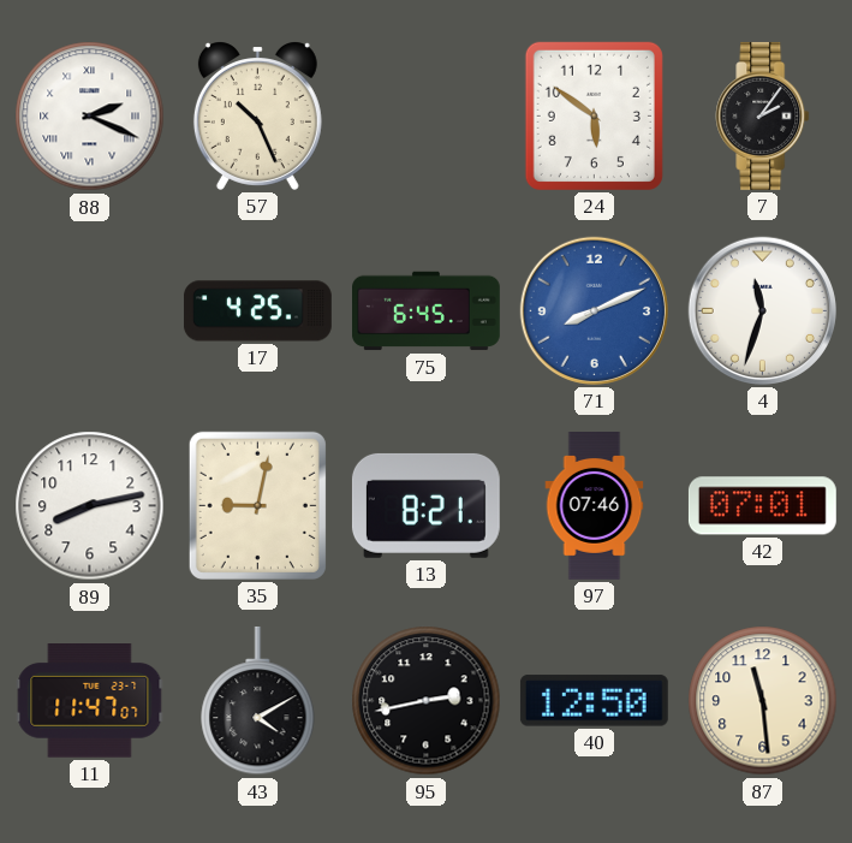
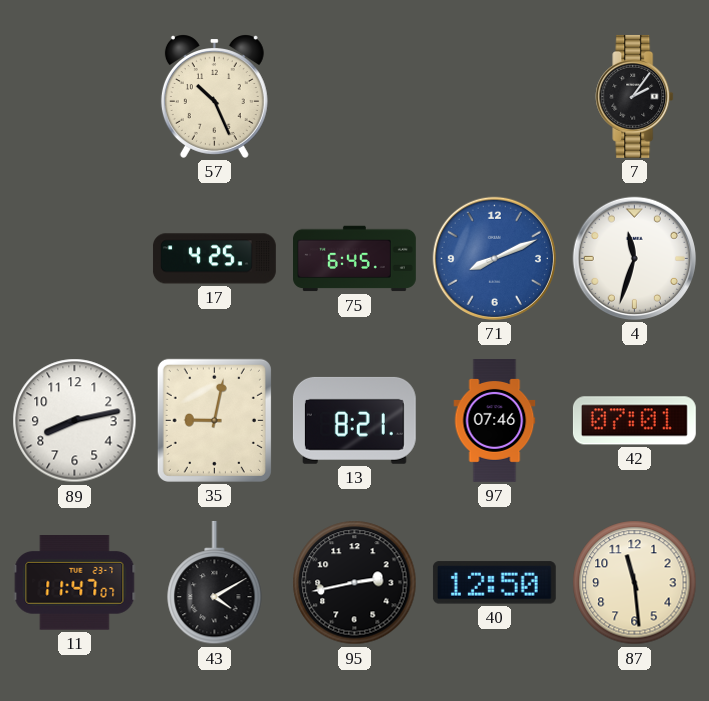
88: 2:19 -> none
24: 5:51 -> none
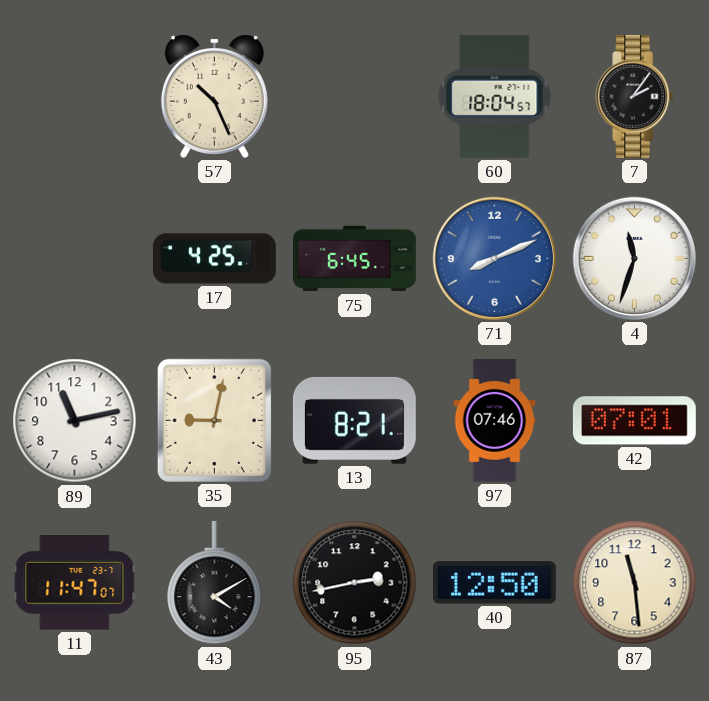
60: none -> 18:04
89: 8:13 -> 11:13
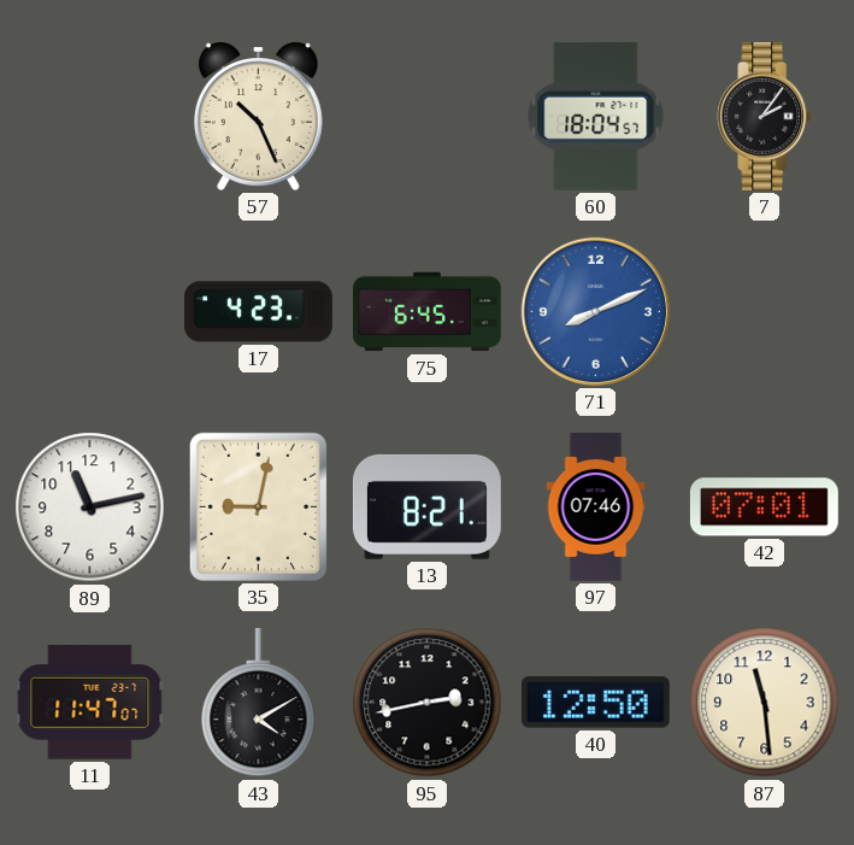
17: 4:25 -> 4:23
4: 11:33 -> none
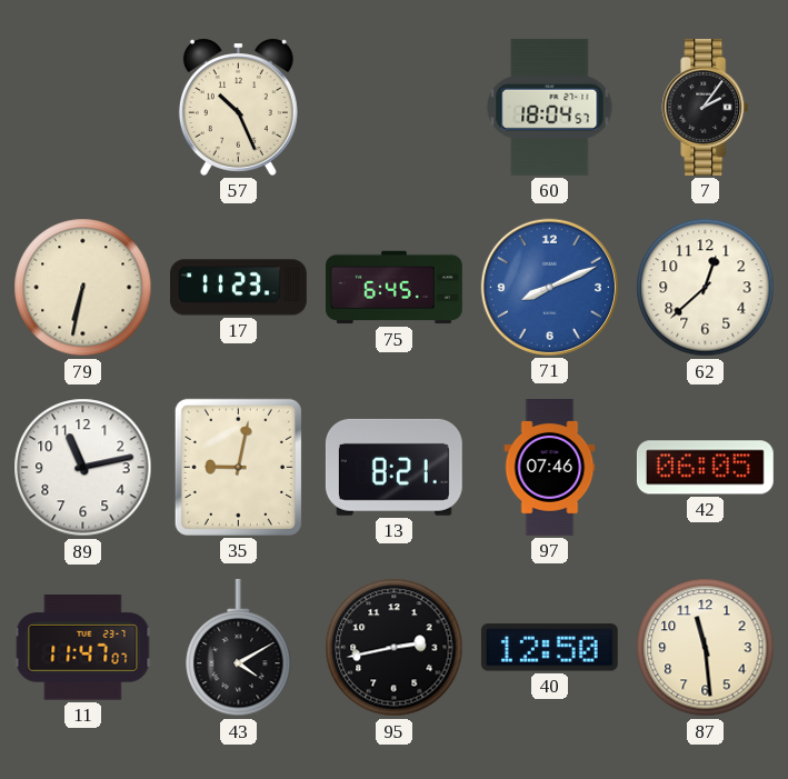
79: none -> 6:32
17: 4:23 -> 11:23
62: none -> 12:38
42: 07:01 -> 06:05
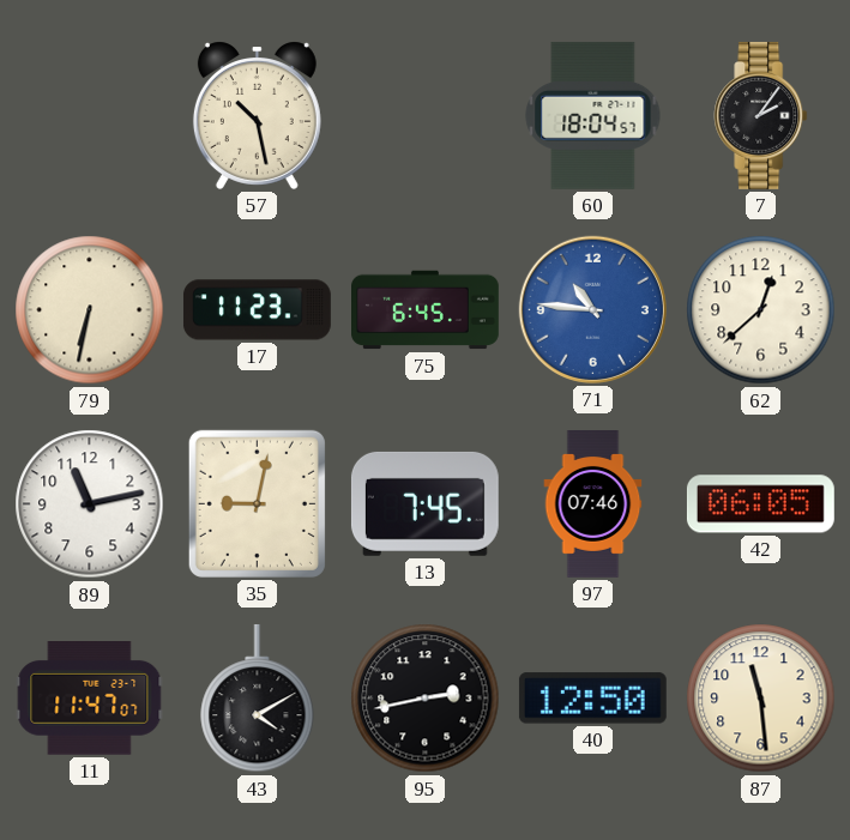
57: 10:26 -> 10:28
71: 8:11 -> 10:46
13: 8:21 -> 7:45
